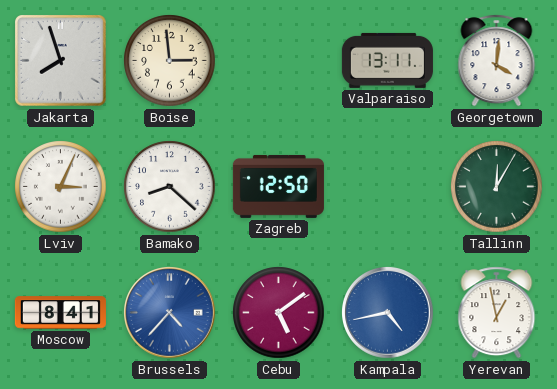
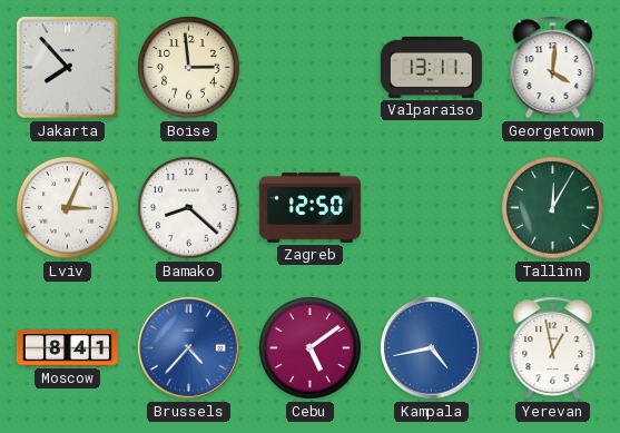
Jakarta: 7:57 -> 7:53
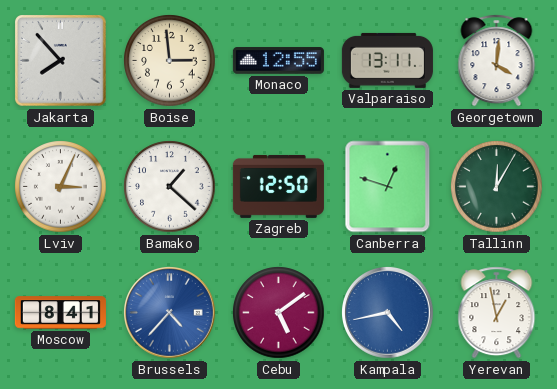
Monaco: none -> 12:55
Bamako: 8:22 -> 1:22
Canberra: none -> 12:48
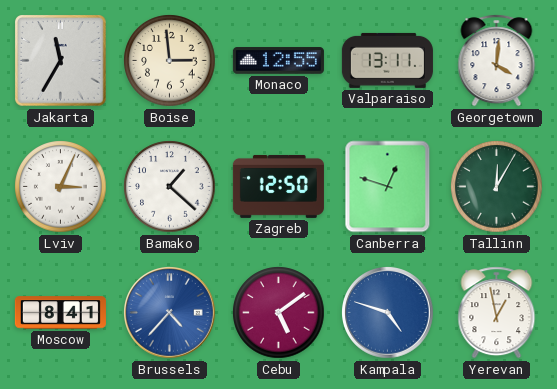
Jakarta: 7:53 -> 11:35
Kampala: 4:43 -> 4:48
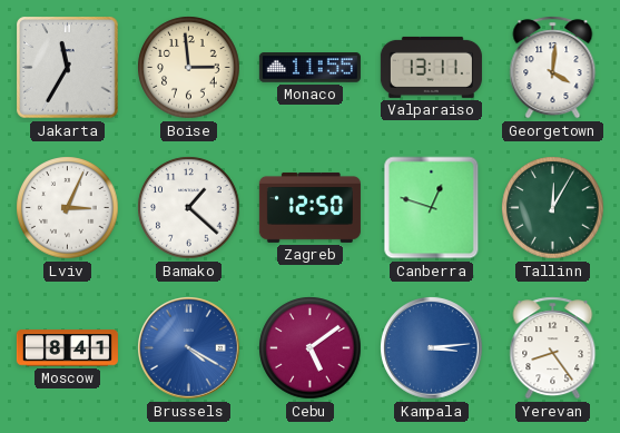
Monaco: 12:55 -> 11:55
Brussels: 4:37 -> 4:20
Kampala: 4:48 -> 3:14
Yerevan: 12:58 -> 8:24
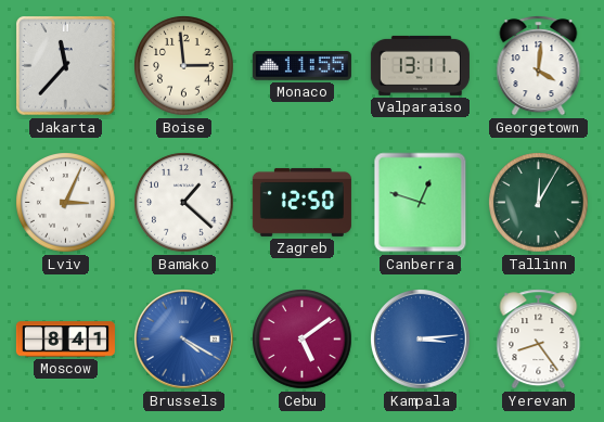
Jakarta: 11:35 -> 11:37
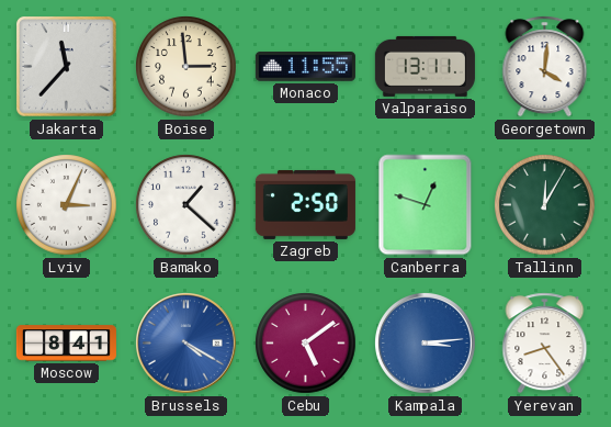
Zagreb: 12:50 -> 2:50
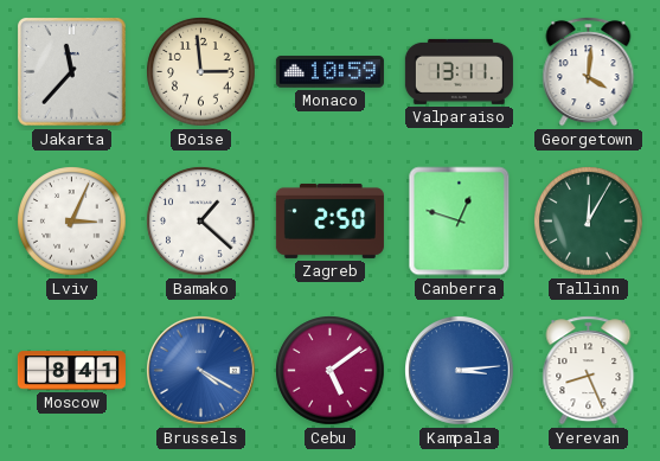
Monaco: 11:55 -> 10:59
Yerevan: 8:24 -> 8:26
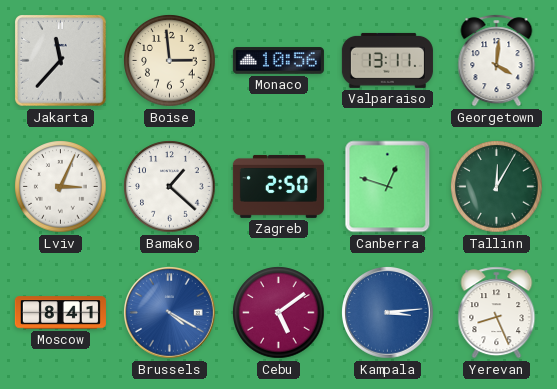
Monaco: 10:59 -> 10:56
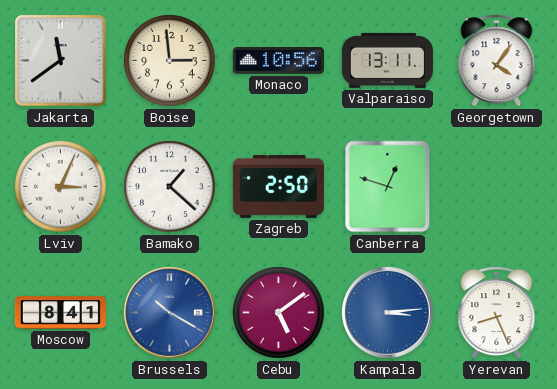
Jakarta: 11:37 -> 11:39
Georgetown: 4:01 -> 4:06
Tallinn: 12:05 -> none
Brussels: 4:20 -> 10:20
